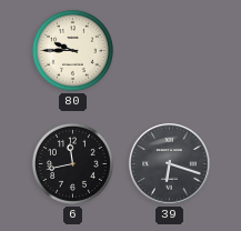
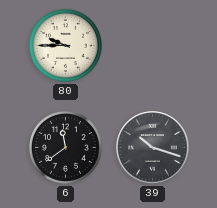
6: 11:43 -> 11:39
39: 6:18 -> 10:18
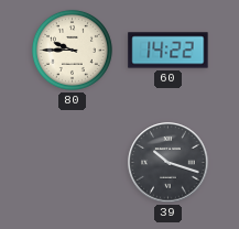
60: none -> 14:22
6: 11:39 -> none
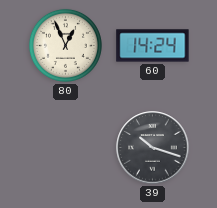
80: 9:45 -> 12:56
60: 14:22 -> 14:24
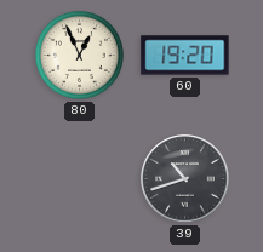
60: 14:24 -> 19:20
39: 10:18 -> 10:42
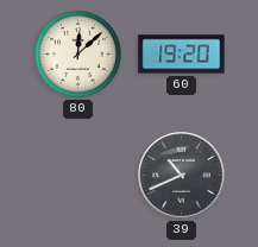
80: 12:56 -> 12:08
39: 10:42 -> 10:41
